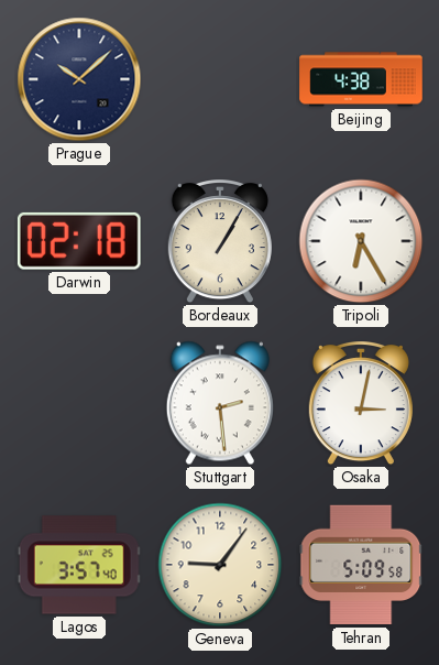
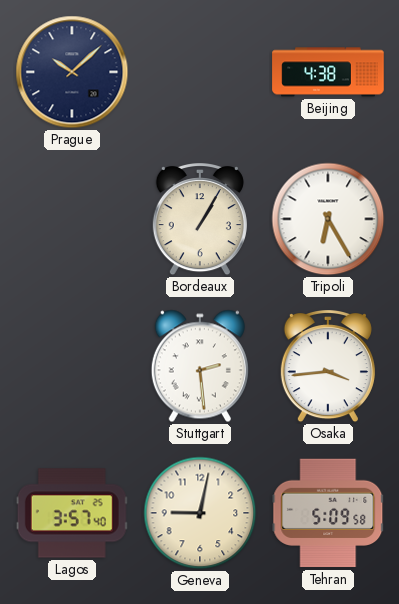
Darwin: 02:18 -> none
Osaka: 3:02 -> 3:44
Geneva: 9:06 -> 9:02
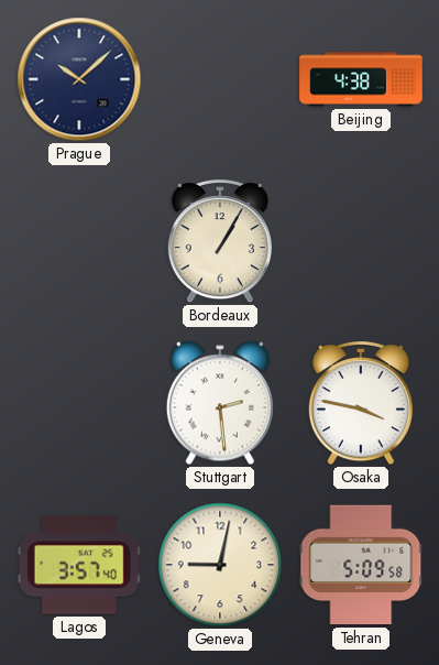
Tripoli: 6:25 -> none
Osaka: 3:44 -> 3:47
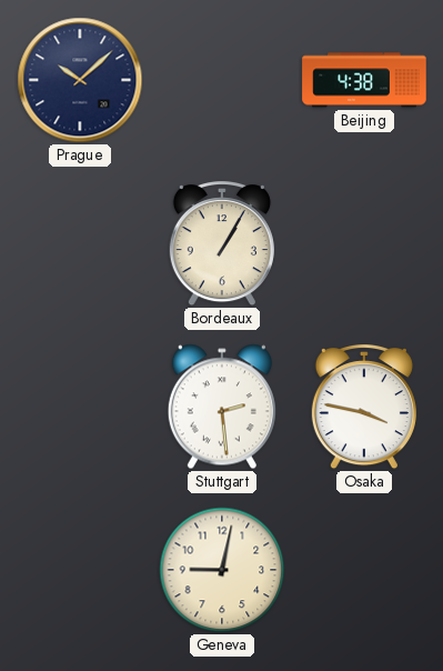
Lagos: 3:57 -> none
Tehran: 5:09 -> none
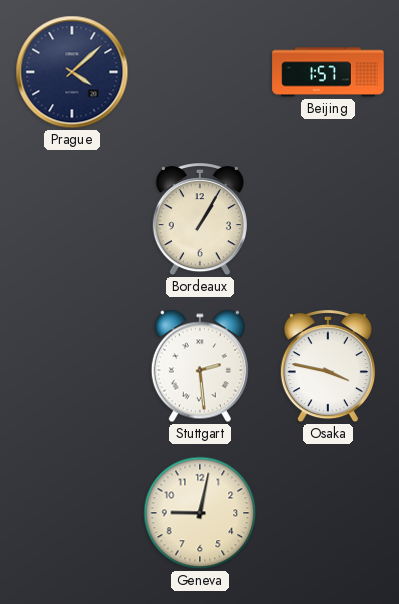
Prague: 10:08 -> 4:08
Beijing: 4:38 -> 1:57
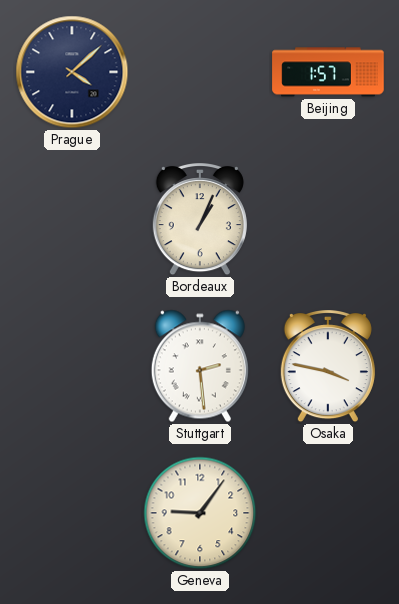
Bordeaux: 1:05 -> 1:04
Geneva: 9:02 -> 9:06
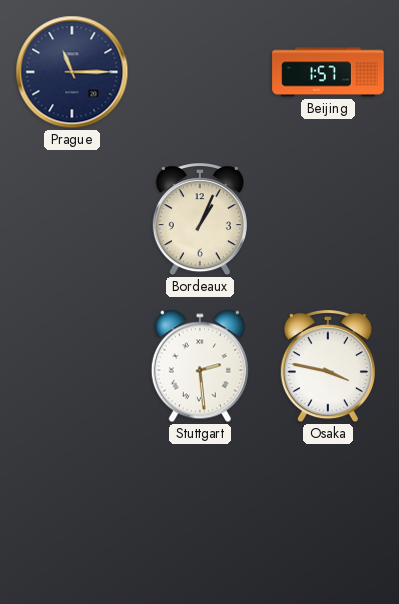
Prague: 4:08 -> 11:15
Geneva: 9:06 -> none
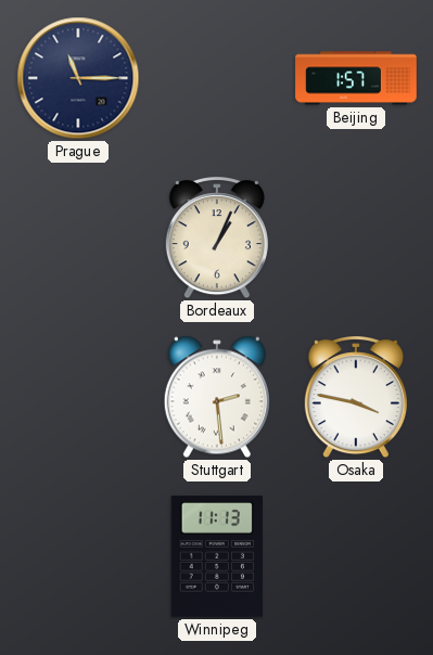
Winnipeg: none -> 11:13
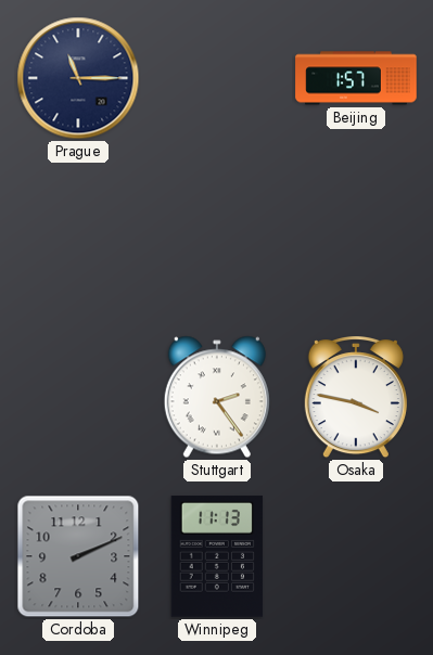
Bordeaux: 1:04 -> none
Stuttgart: 2:29 -> 2:24
Cordoba: none -> 2:11
